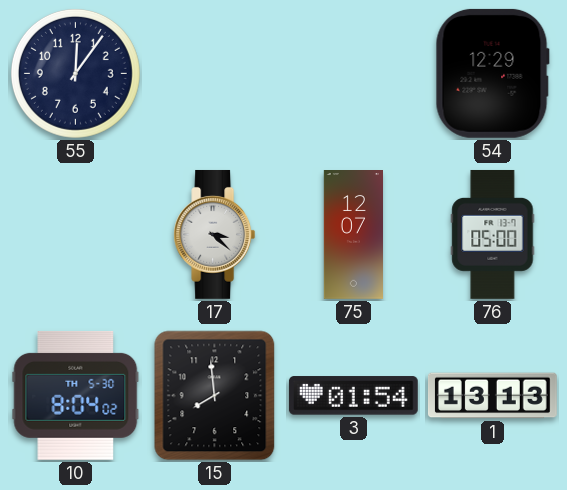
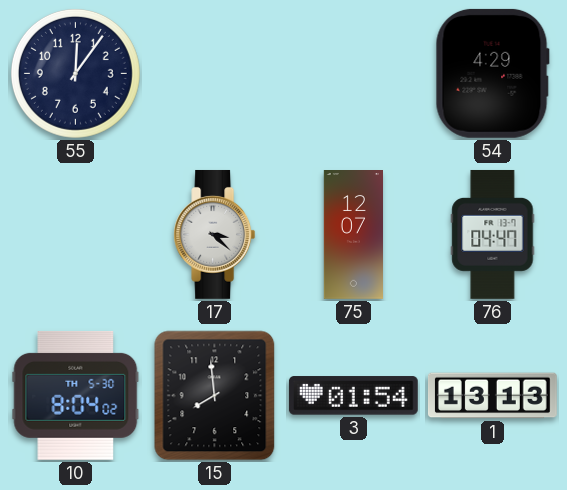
54: 12:29 -> 4:29
76: 05:00 -> 04:47
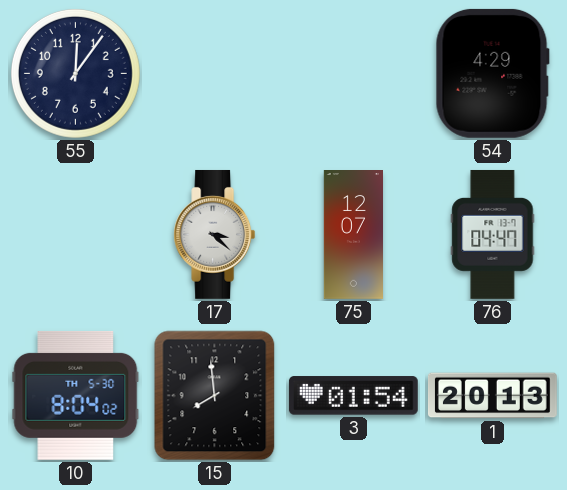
1: 13:13 -> 20:13
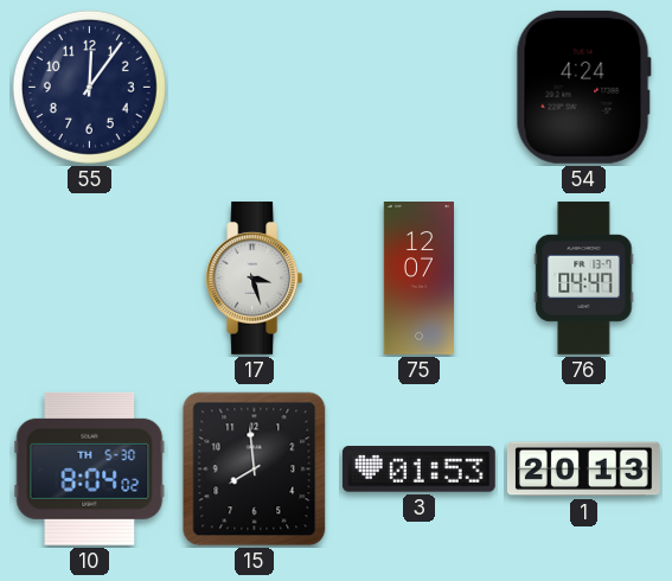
54: 4:29 -> 4:24
17: 3:22 -> 3:27
3: 01:54 -> 01:53
